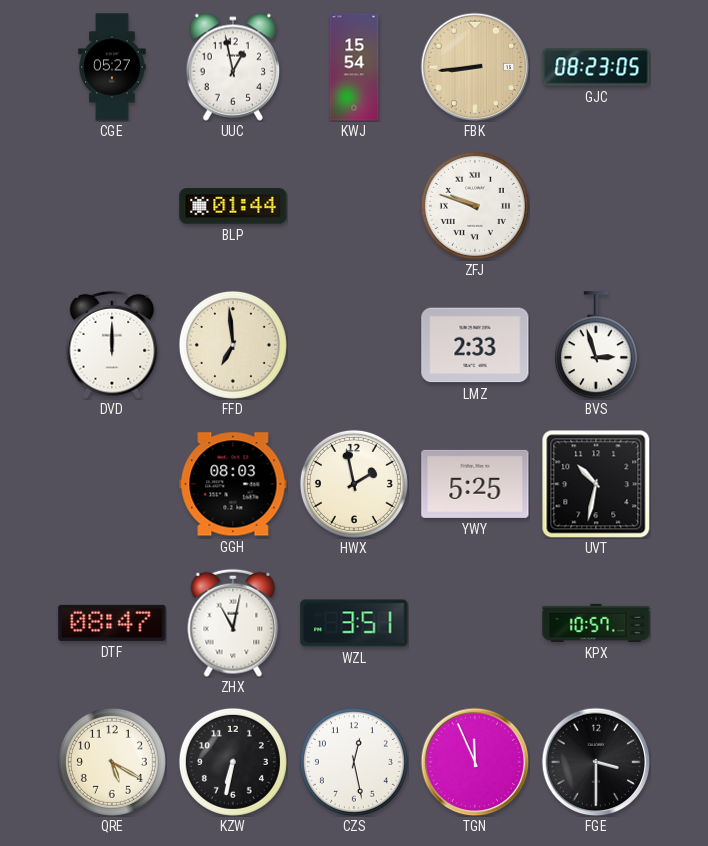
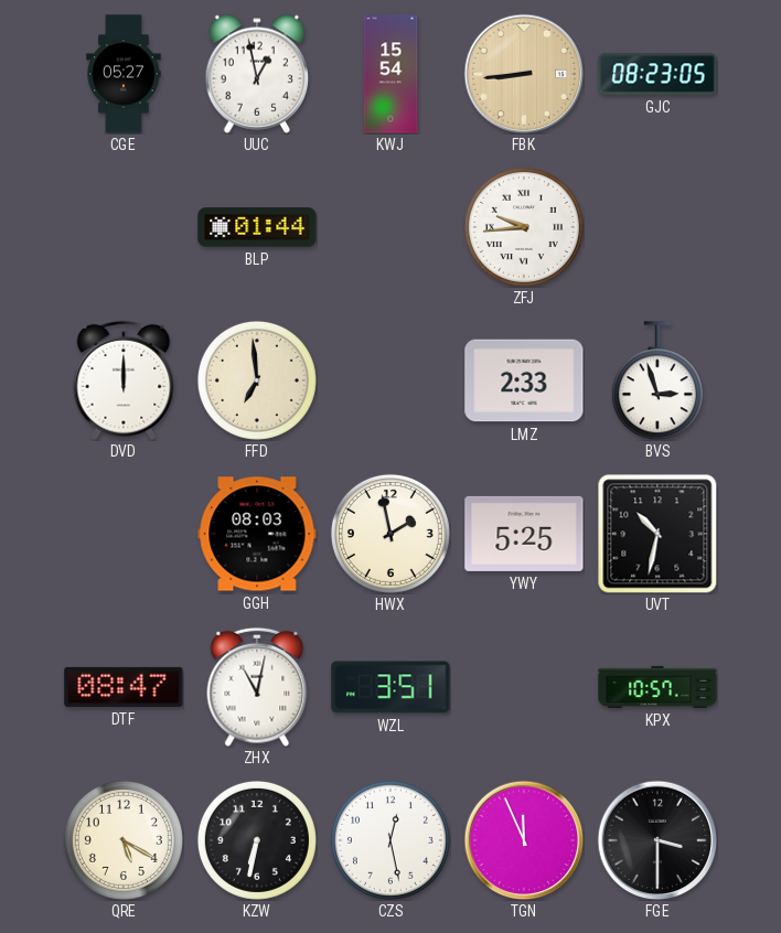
ZFJ: 9:48 -> 9:44
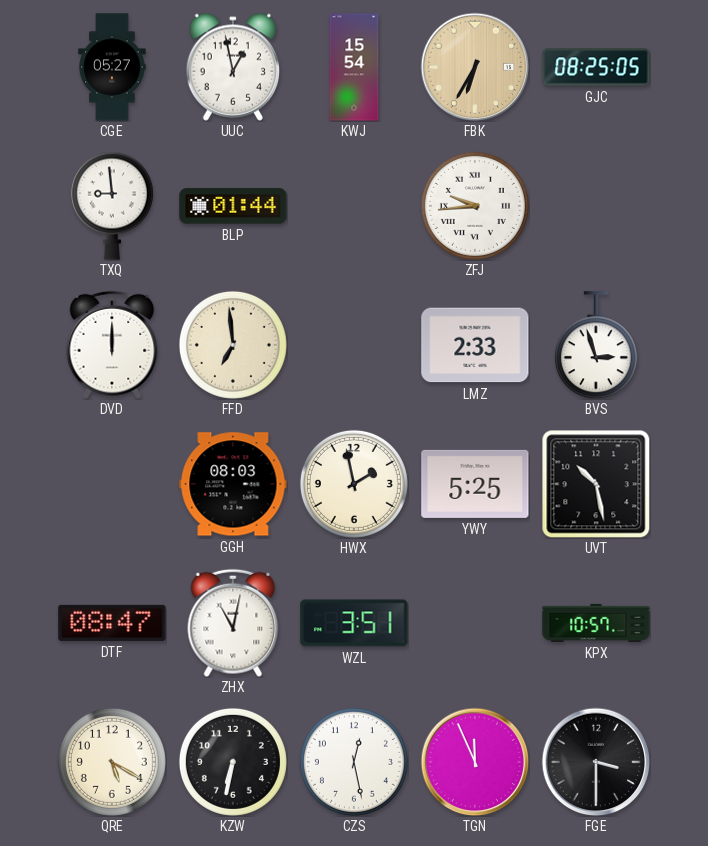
FBK: 8:44 -> 6:35
GJC: 08:23 -> 08:25
TXQ: none -> 8:59
UVT: 10:32 -> 10:28
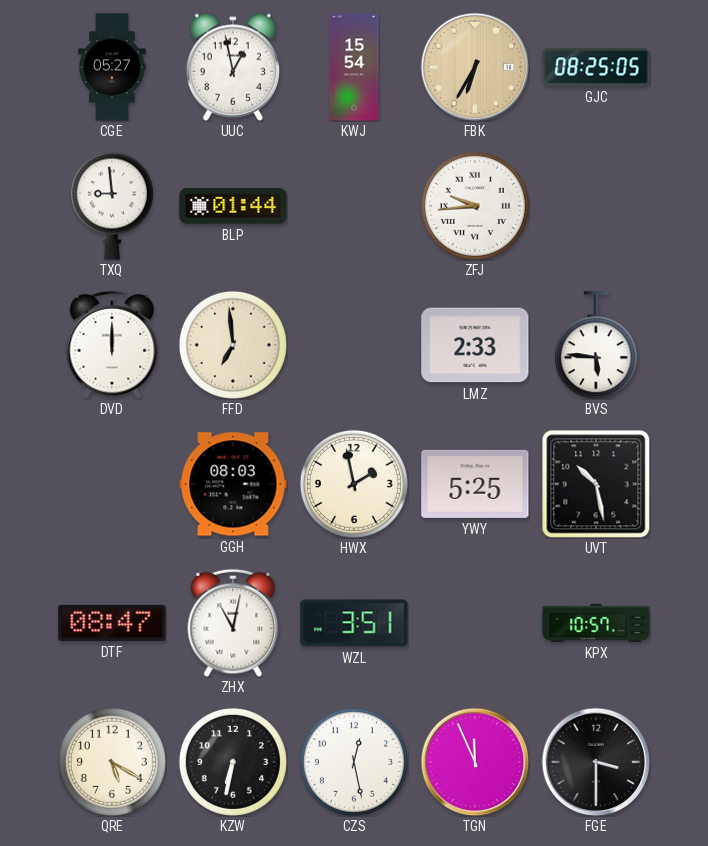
BVS: 2:57 -> 5:46
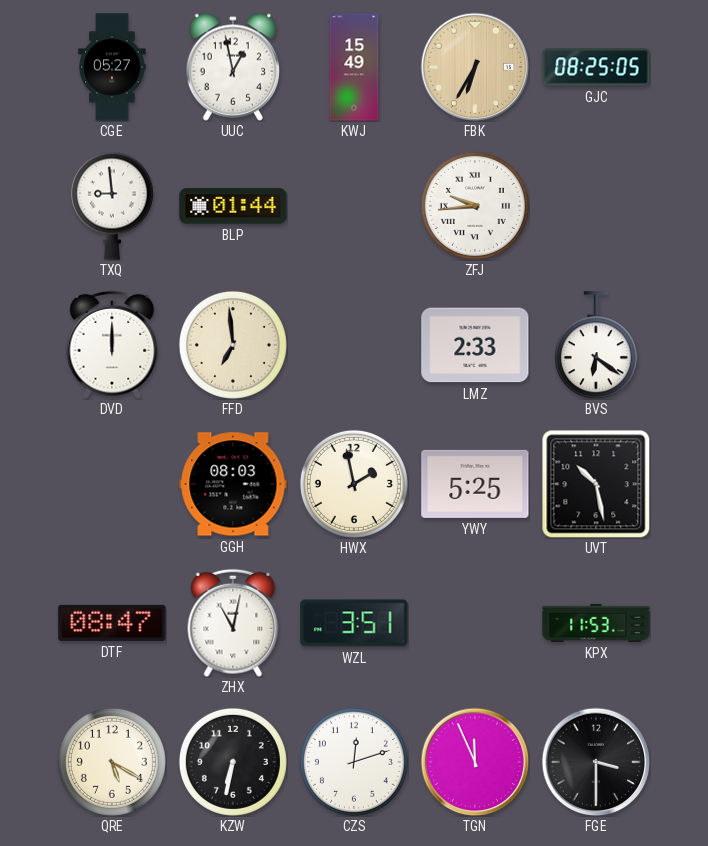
KWJ: 15:54 -> 15:49
BVS: 5:46 -> 6:21
KPX: 10:57 -> 11:53
CZS: 12:28 -> 12:12
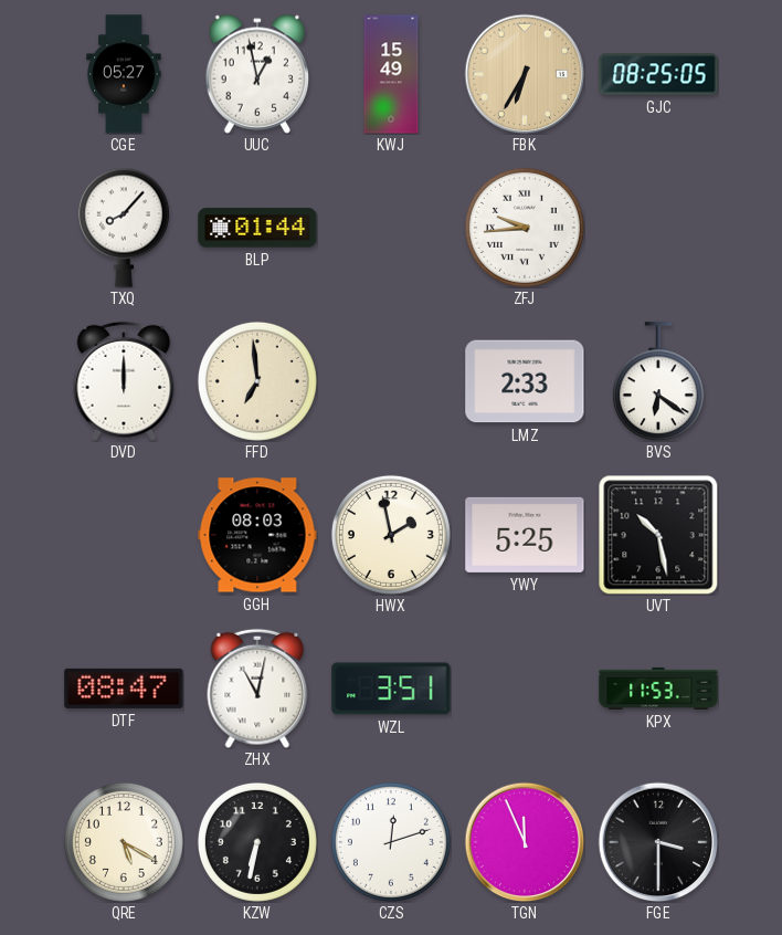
TXQ: 8:59 -> 8:07
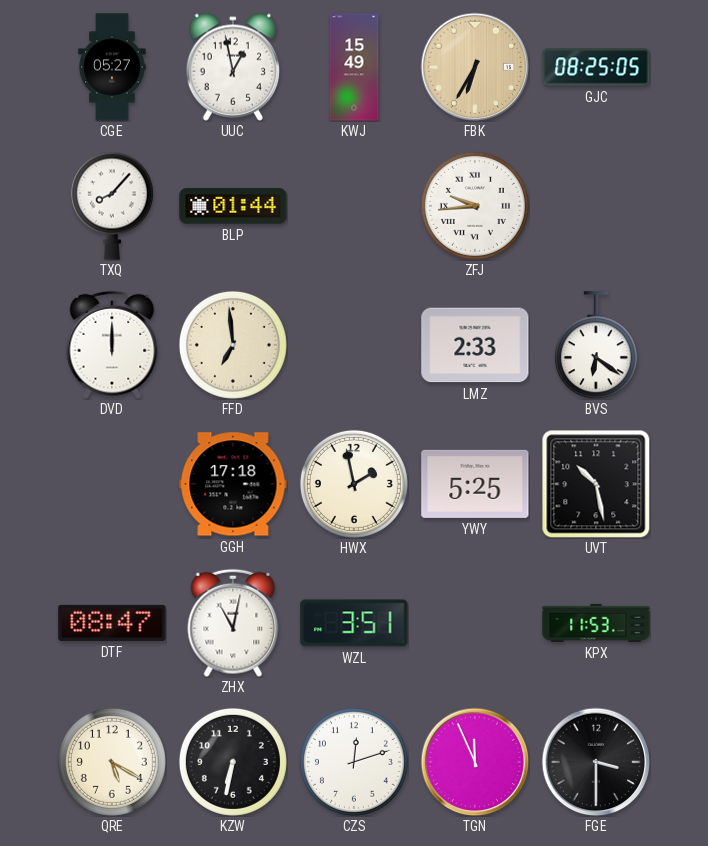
GGH: 08:03 -> 17:18
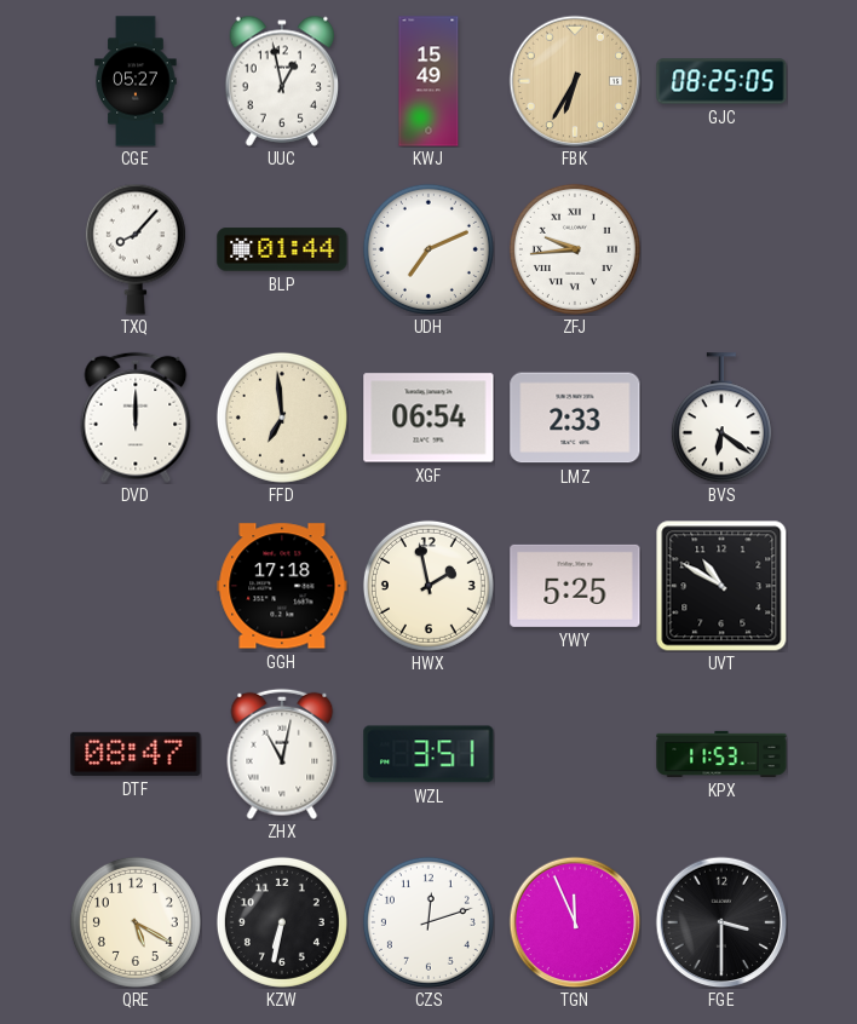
UDH: none -> 7:11
XGF: none -> 06:54
UVT: 10:28 -> 10:50
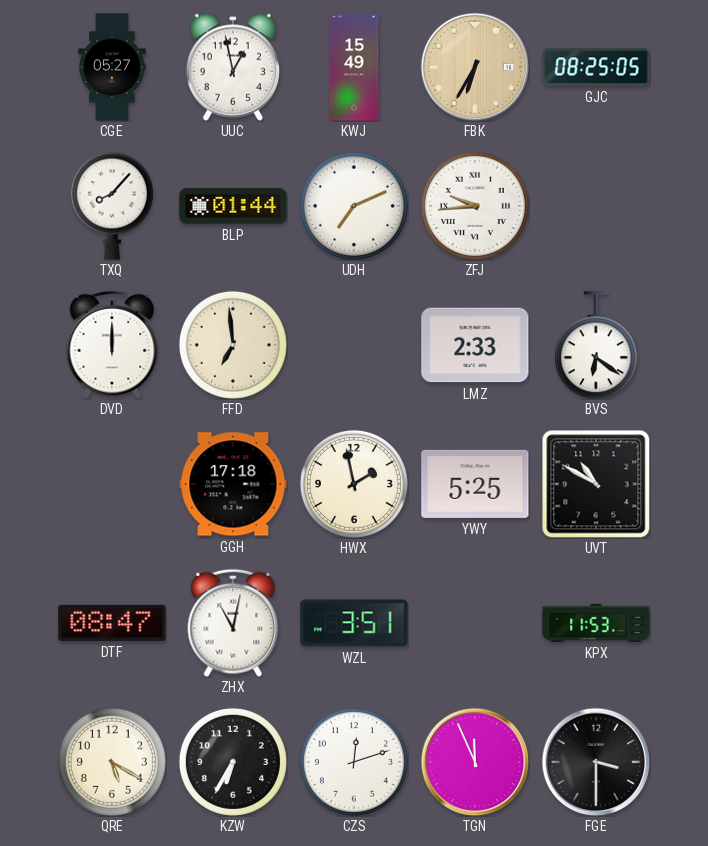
XGF: 06:54 -> none
KZW: 6:32 -> 6:35
